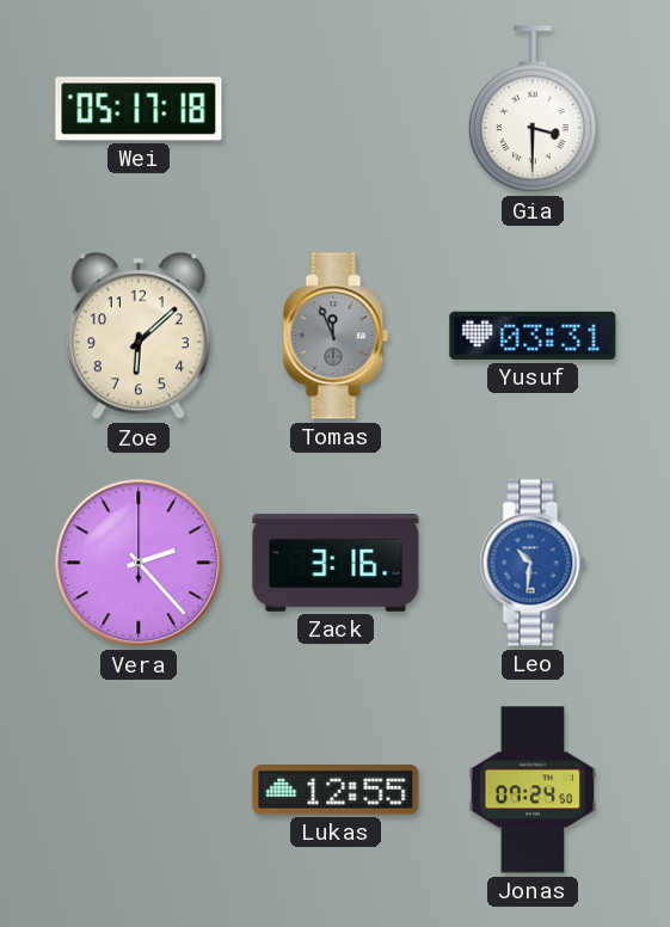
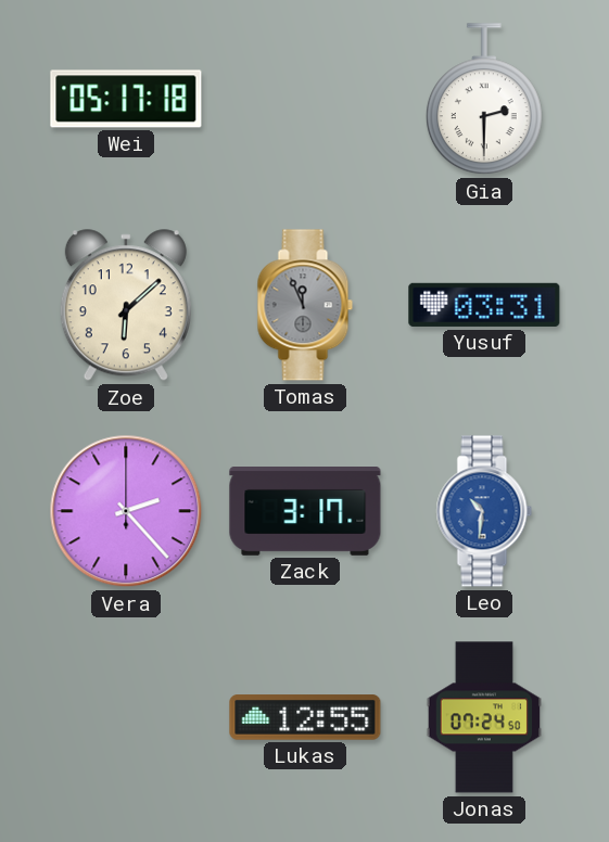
Gia: 3:30 -> 2:30
Zack: 3:16 -> 3:17
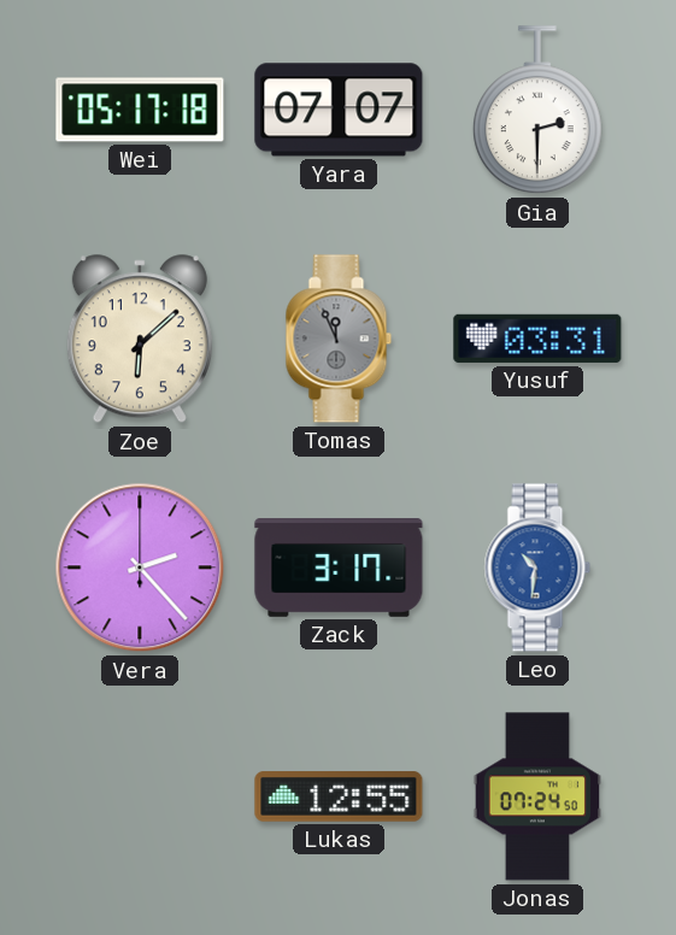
Yara: none -> 07:07
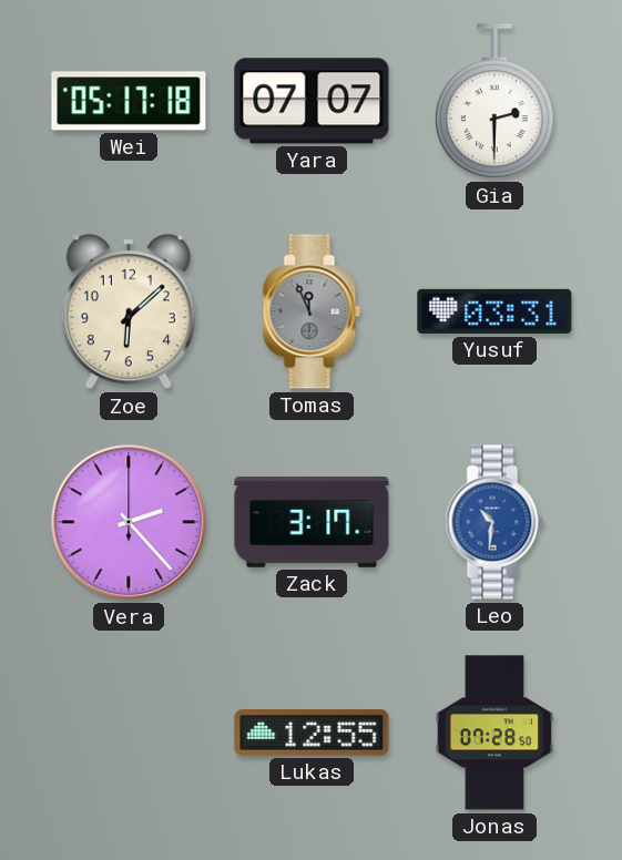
Jonas: 07:24 -> 07:28
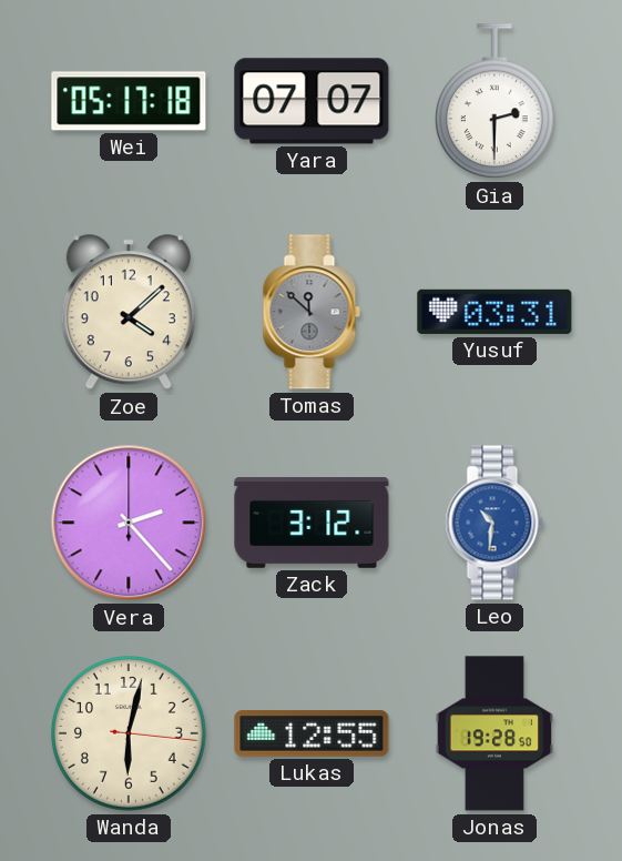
Zoe: 6:08 -> 4:08
Tomas: 11:56 -> 11:52
Zack: 3:17 -> 3:12
Wanda: none -> 6:02
Jonas: 07:28 -> 19:28
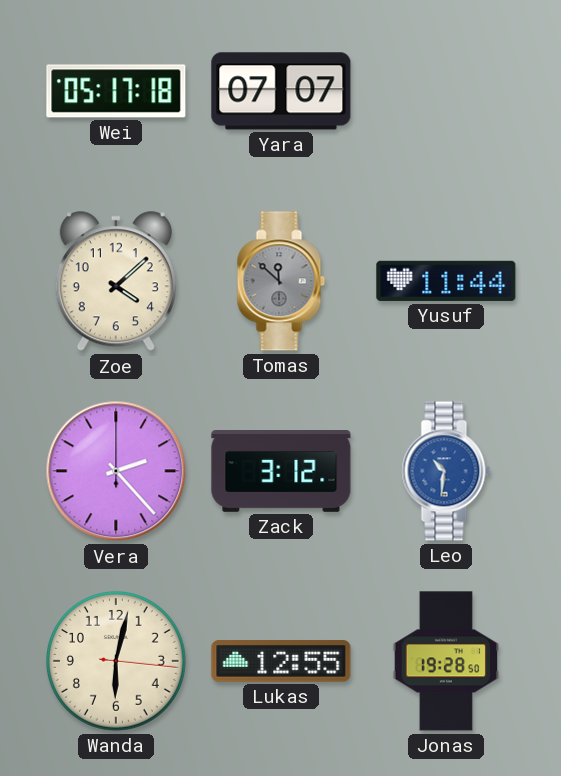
Gia: 2:30 -> none
Yusuf: 03:31 -> 11:44
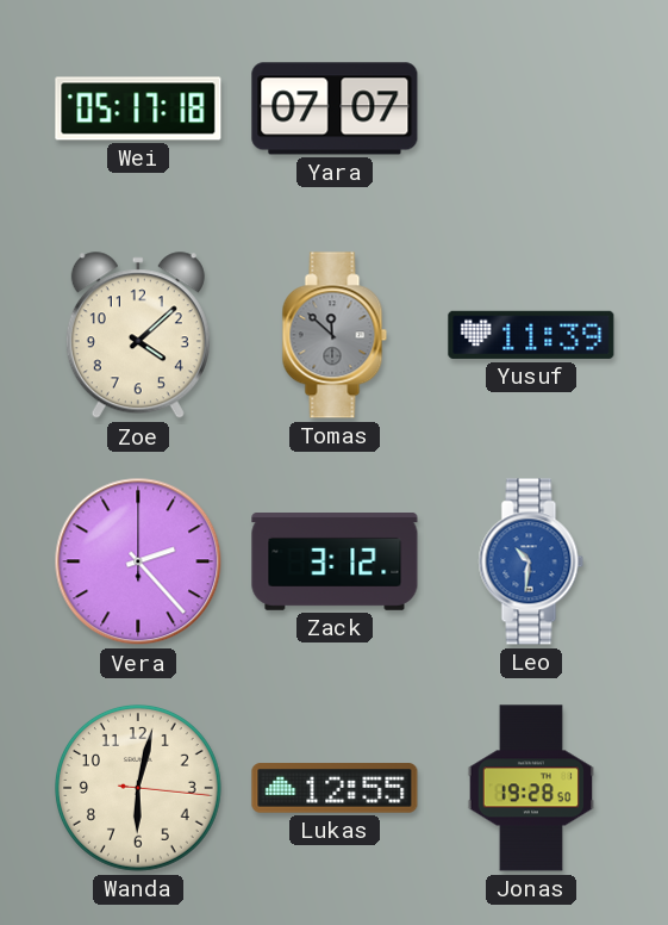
Yusuf: 11:44 -> 11:39
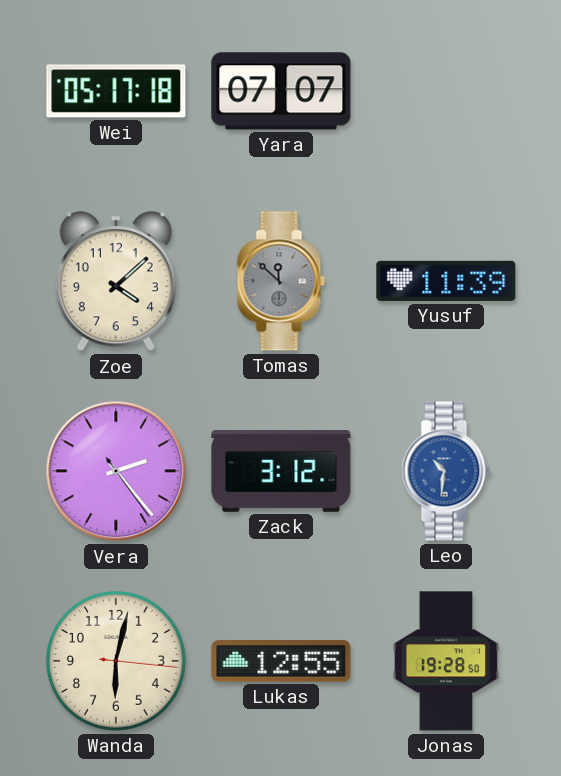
Vera: 2:23:00 -> 2:23:24
